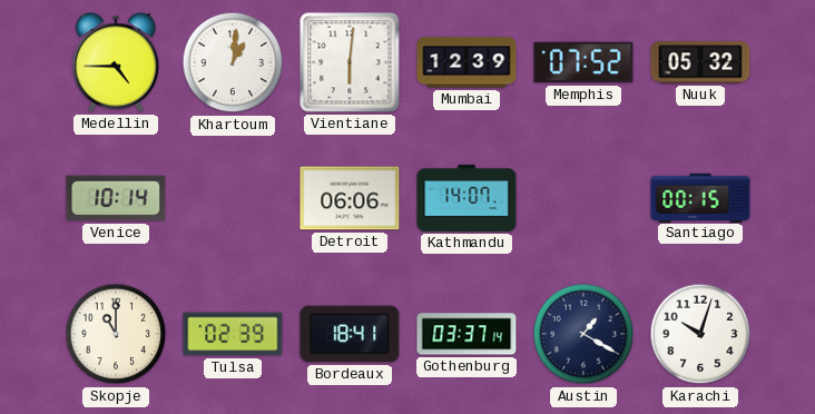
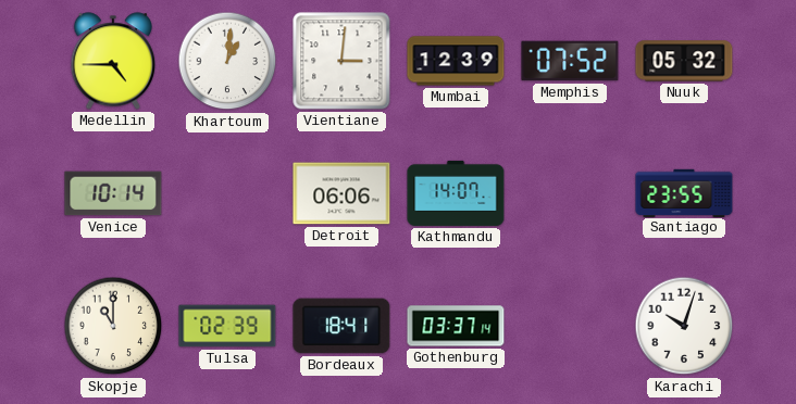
Vientiane: 6:01 -> 3:01
Santiago: 00:15 -> 23:55
Austin: 1:20 -> none
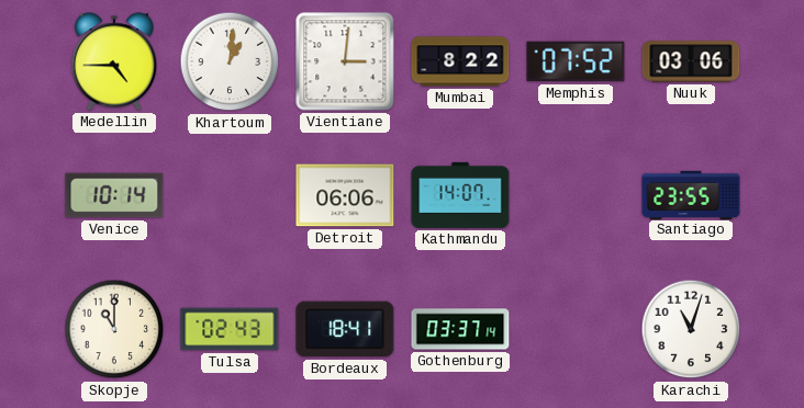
Mumbai: 12:39 -> 8:22
Nuuk: 05:32 -> 03:06
Tulsa: 02:39 -> 02:43
Karachi: 10:03 -> 11:03
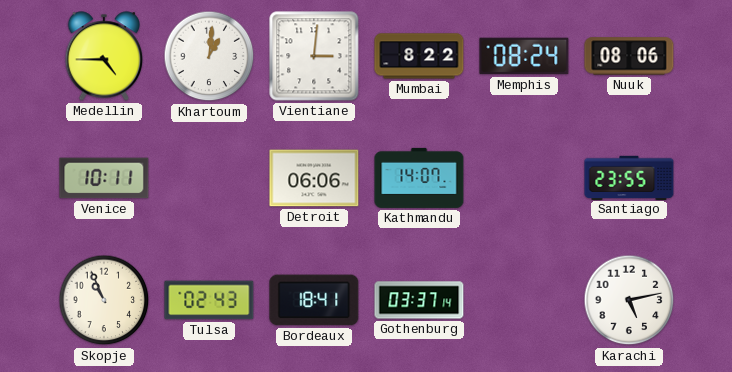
Memphis: 07:52 -> 08:24
Nuuk: 03:06 -> 08:06
Venice: 10:14 -> 10:11
Skopje: 11:00 -> 10:56
Karachi: 11:03 -> 5:13
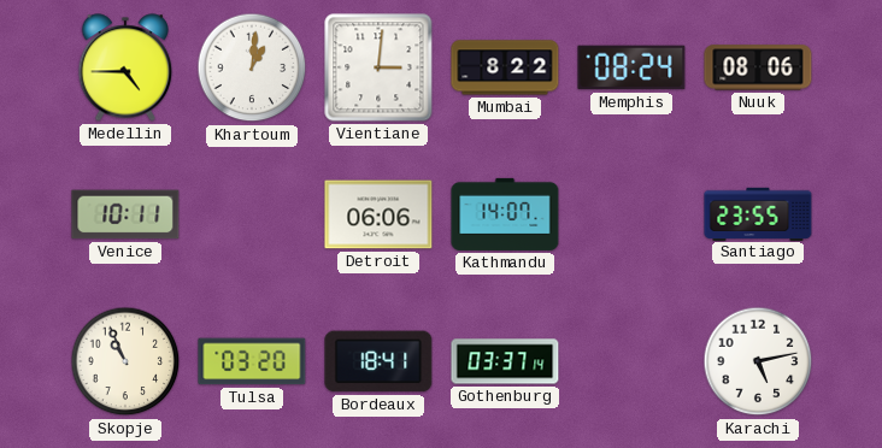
Tulsa: 02:43 -> 03:20
